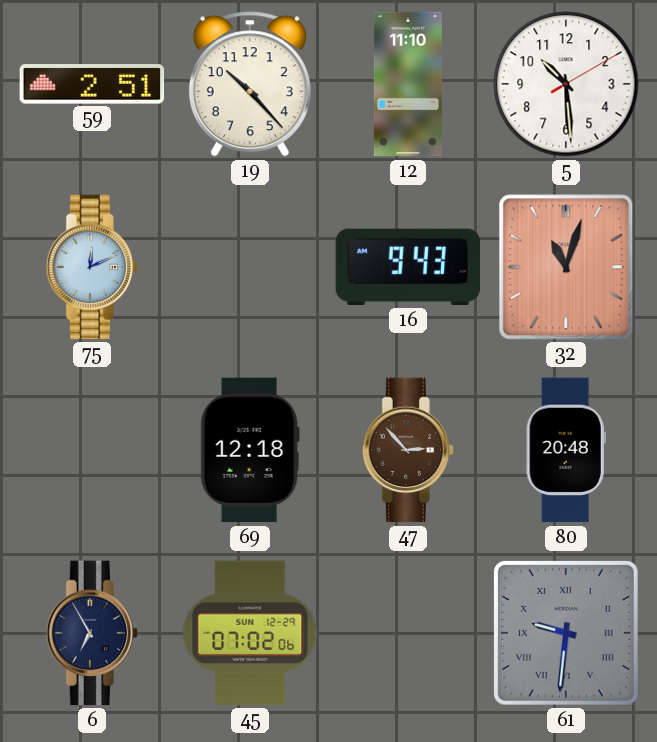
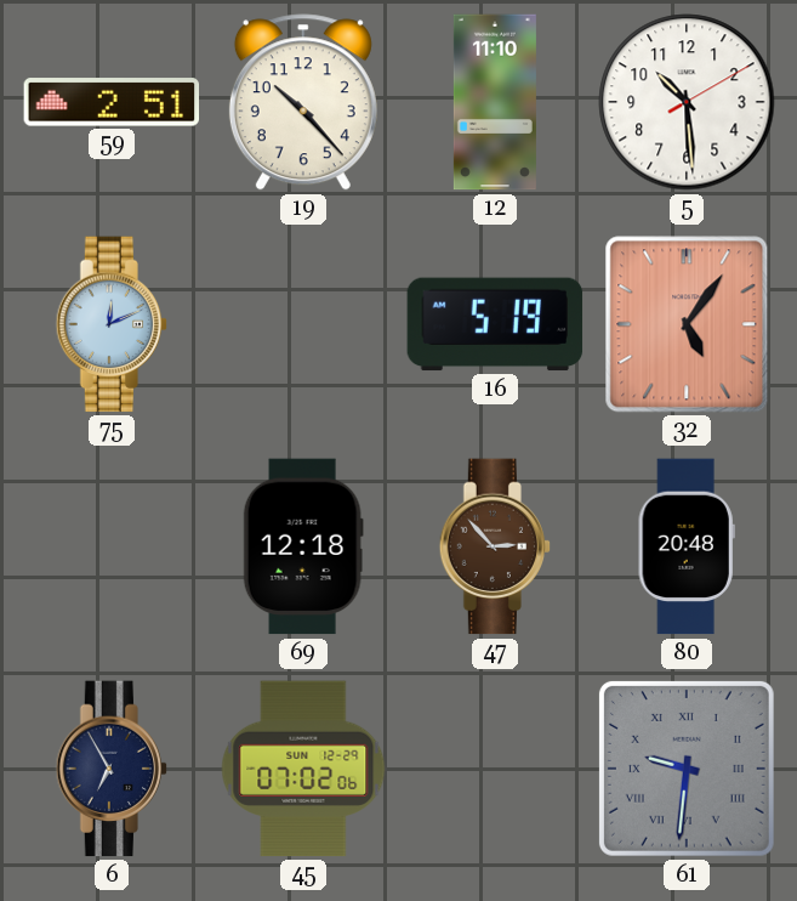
16: 9:43 -> 5:19
32: 11:03 -> 5:06
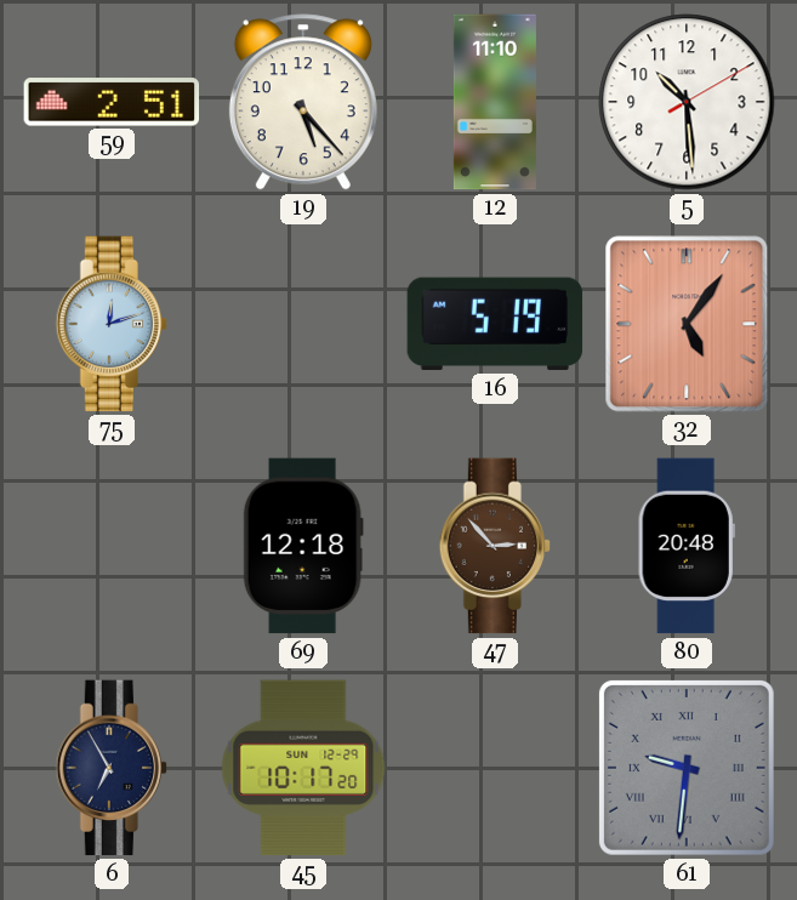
19: 10:23 -> 5:23
75: 12:11 -> 12:12
45: 07:02 -> 10:17
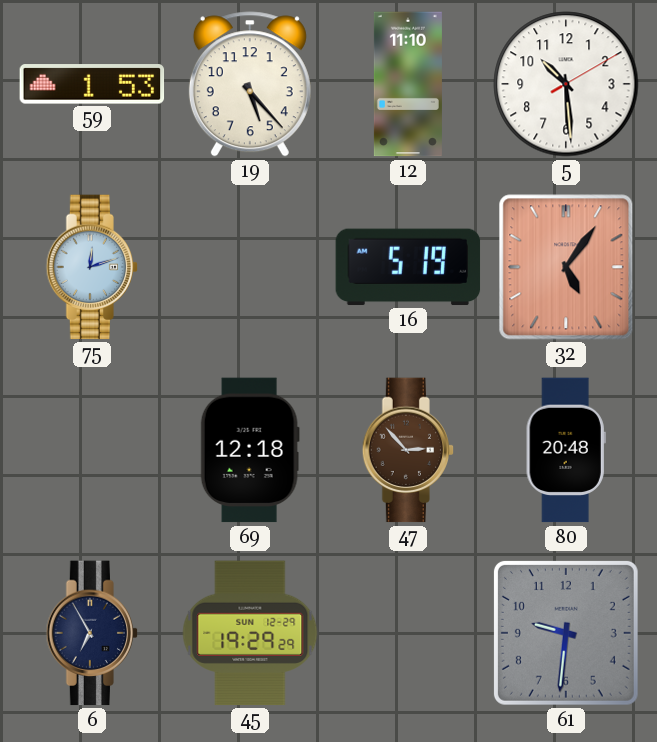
59: 2:51 -> 1:53
45: 10:17 -> 19:29
61 numerals: Roman -> Arabic
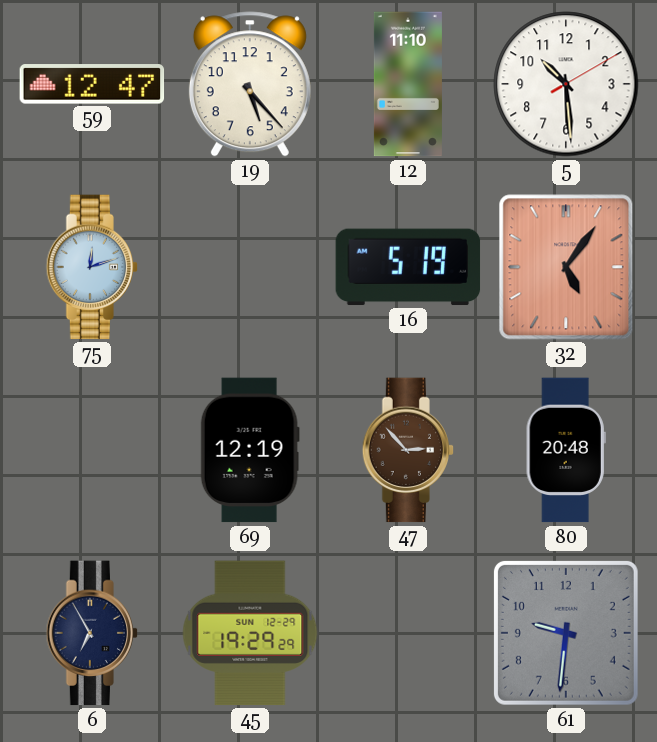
59: 1:53 -> 12:47
69: 12:18 -> 12:19
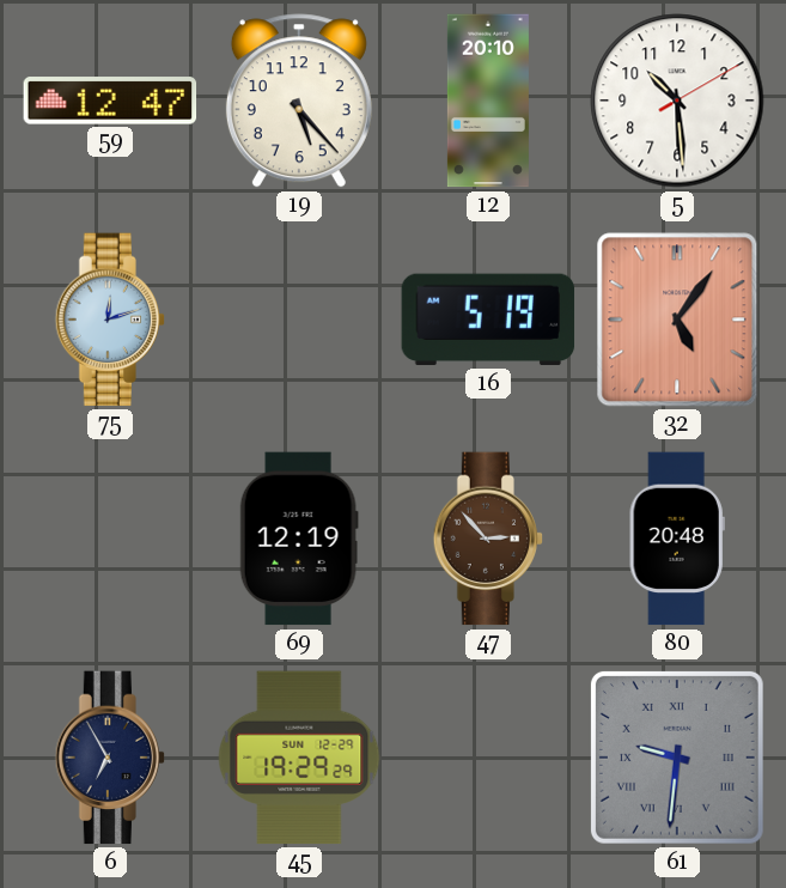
12: 11:10 -> 20:10
61 numerals: Arabic -> Roman
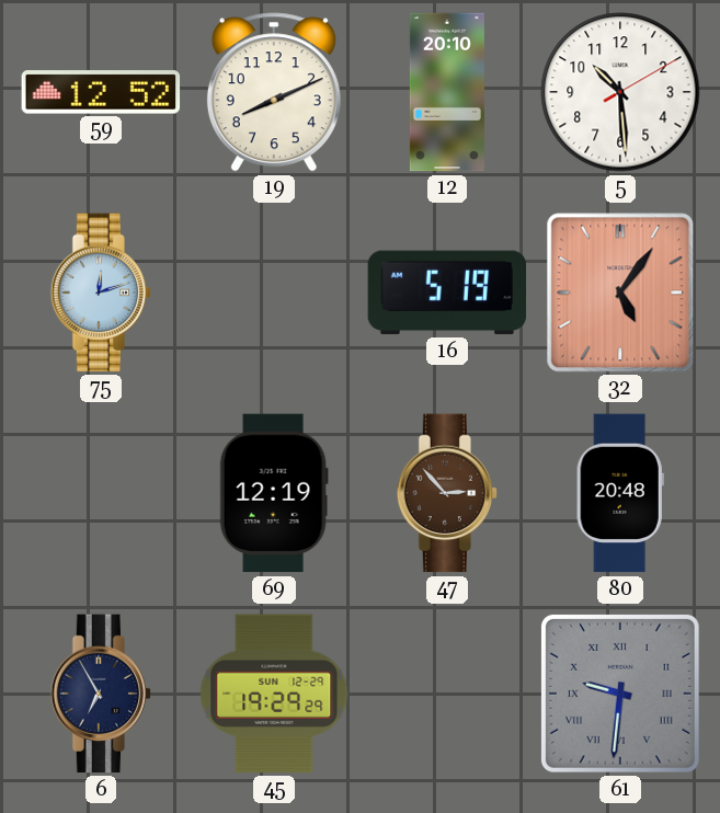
59: 12:47 -> 12:52
19: 5:23 -> 8:11
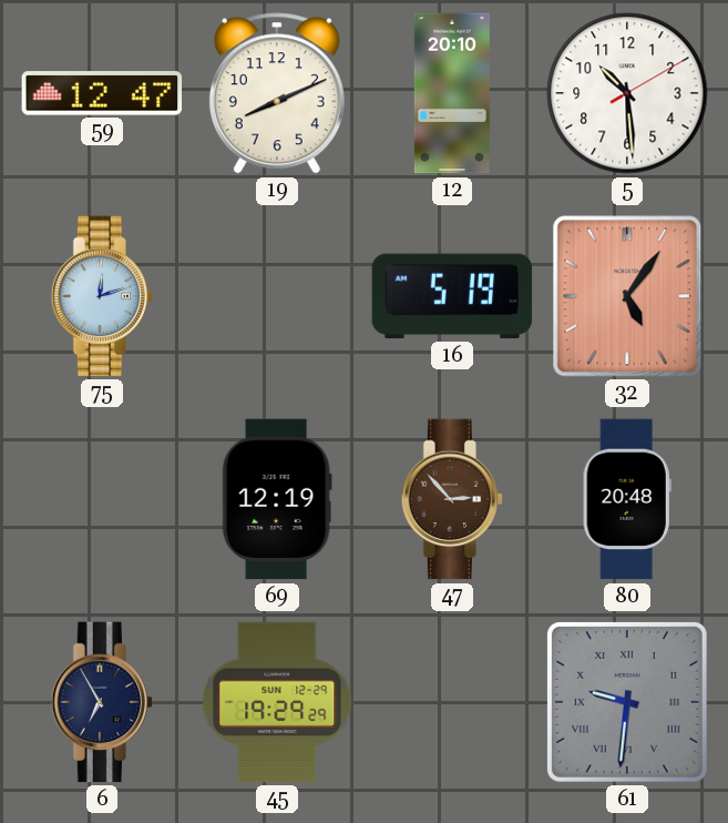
59: 12:52 -> 12:47
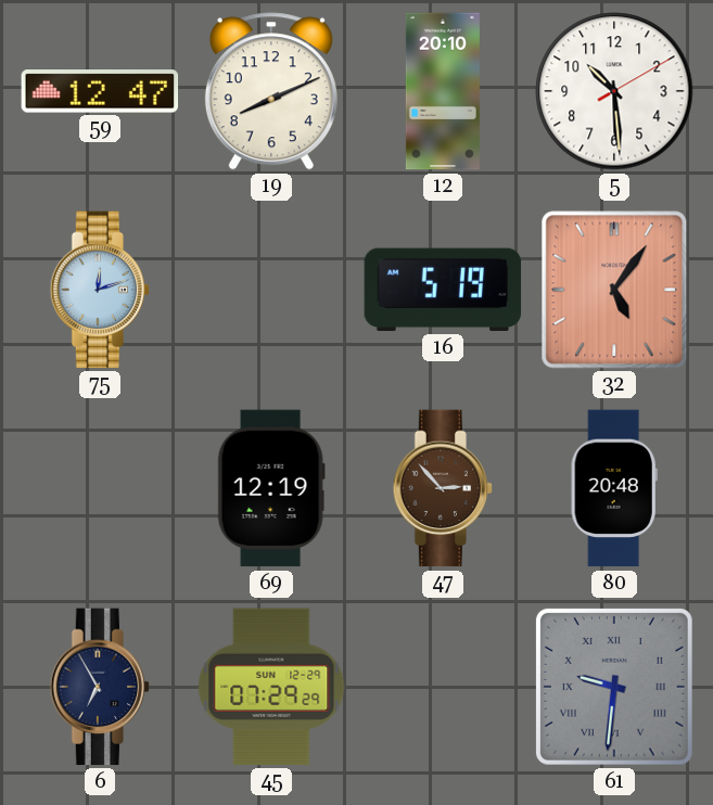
45: 19:29 -> 07:29
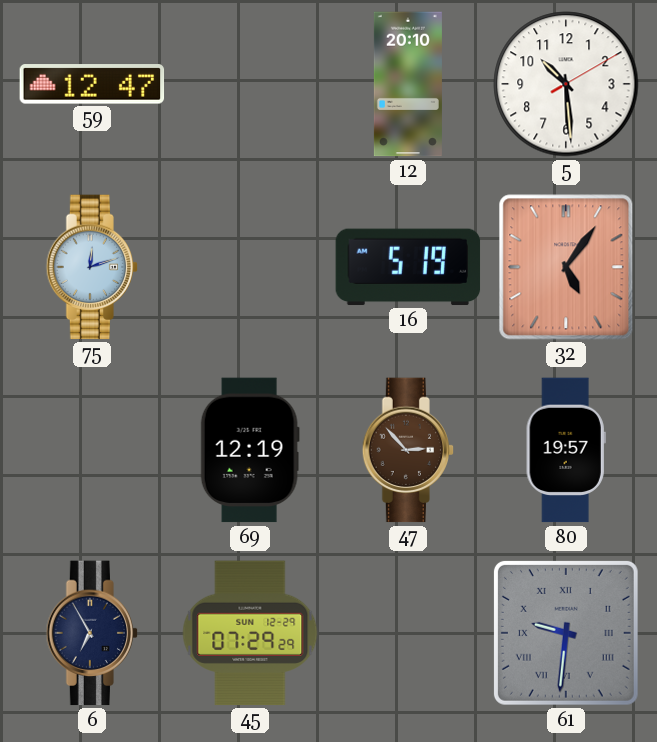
19: 8:11 -> none
80: 20:48 -> 19:57
